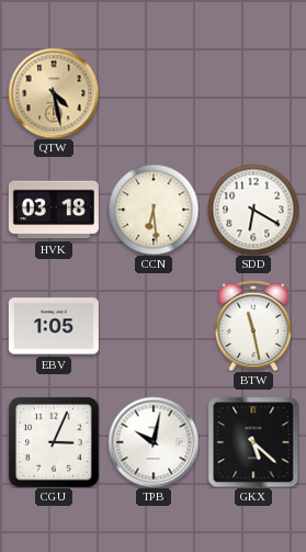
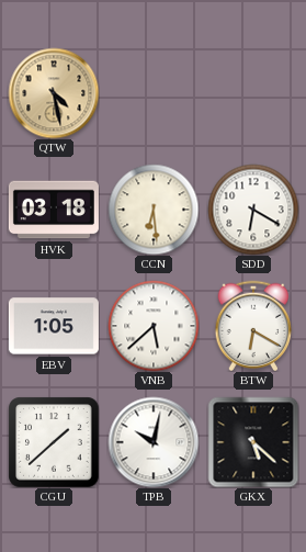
VNB: none -> 5:38
BTW: 11:28 -> 6:20
CGU: 3:04 -> 1:38
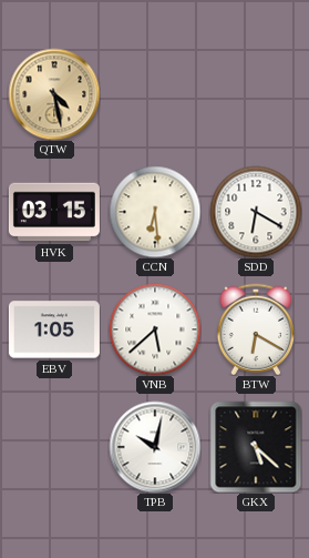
HVK: 03:18 -> 03:15
CGU: 1:38 -> none
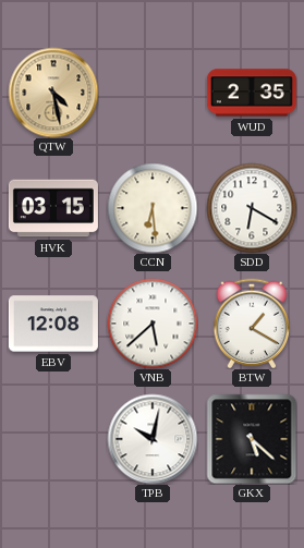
WUD: none -> 2:35
EBV: 1:05 -> 12:08
BTW: 6:20 -> 1:20
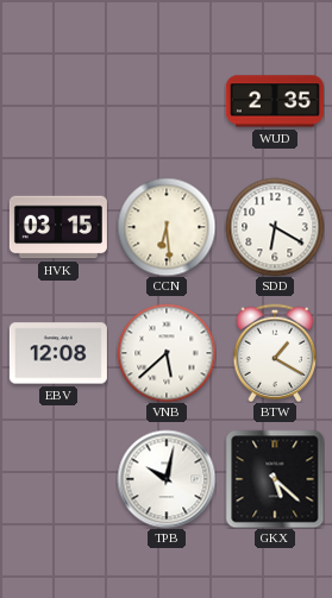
QTW: 4:28 -> none
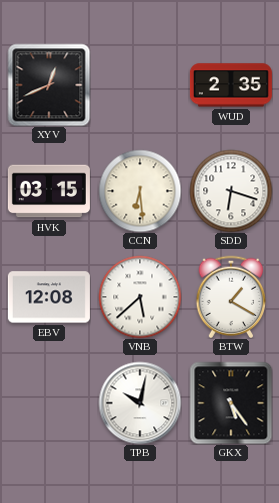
XYV: none -> 12:41
SDD: 6:20 -> 6:18
GKX: 5:22 -> 5:24
